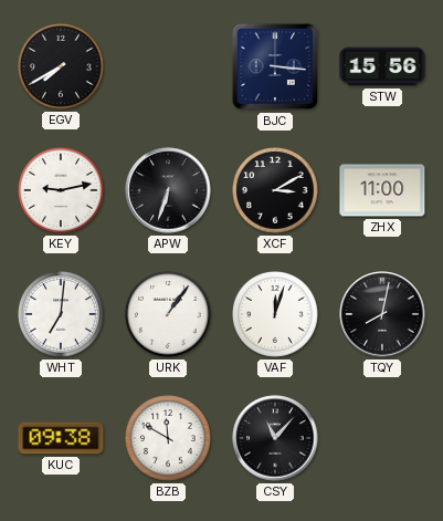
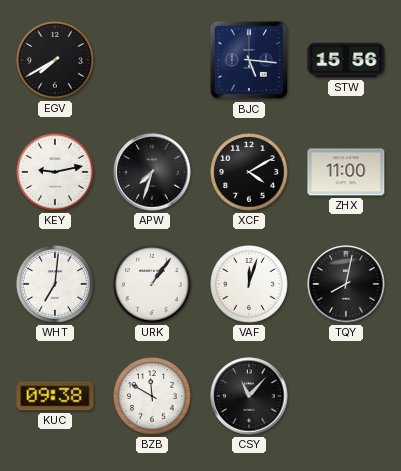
BJC: 3:16 -> 5:16
APW: 6:33 -> 7:33
XCF: 3:10 -> 4:10
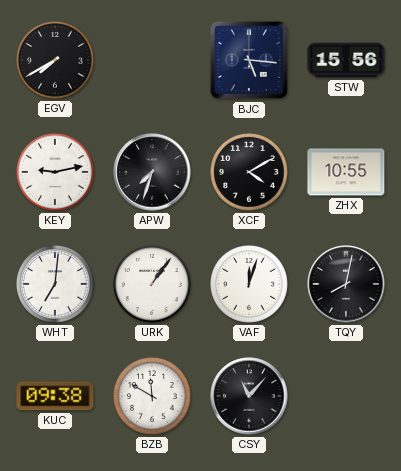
ZHX: 11:00 -> 10:55
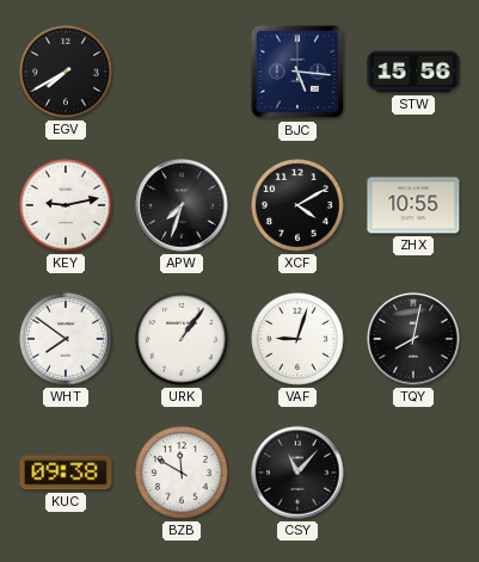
WHT: 7:01 -> 7:51
VAF: 12:03 -> 9:03
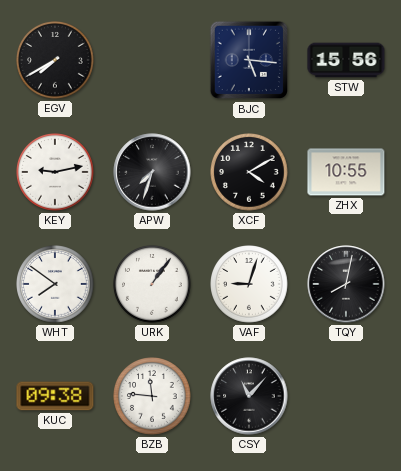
BZB: 11:50 -> 11:46
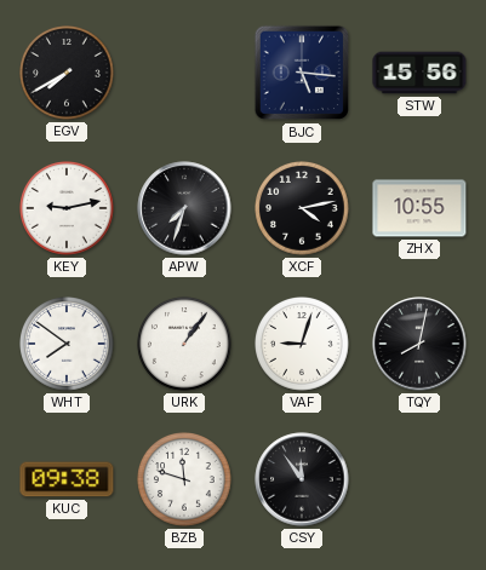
XCF: 4:10 -> 4:13
BZB: 11:46 -> 11:48
CSY: 11:07 -> 11:54
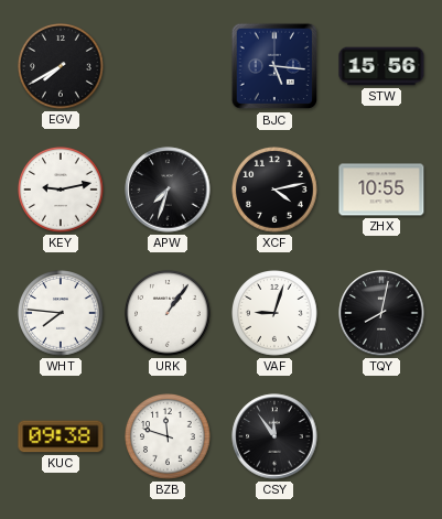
WHT: 7:51 -> 7:46
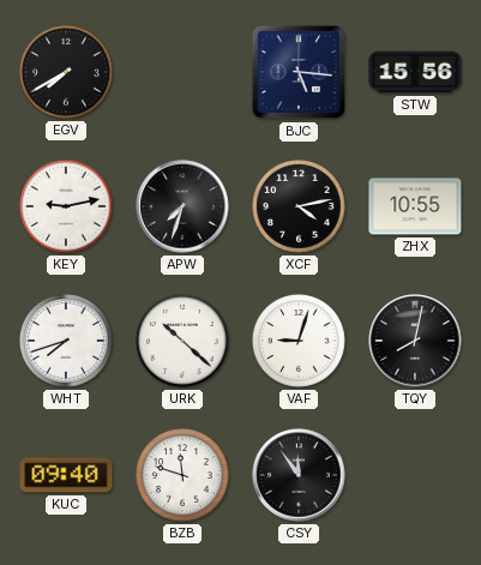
WHT: 7:46 -> 7:42
URK: 1:06 -> 10:22
KUC: 09:38 -> 09:40
